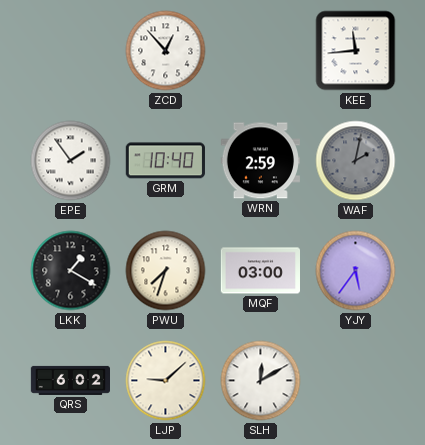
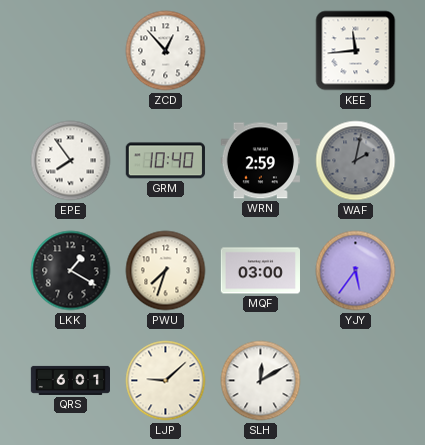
EPE: 1:54 -> 7:54
QRS: 6:02 -> 6:01
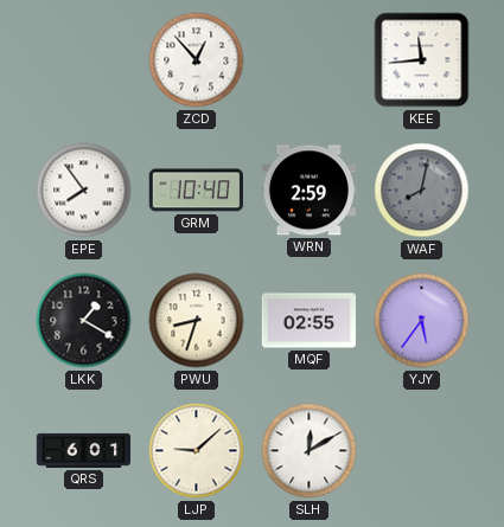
WAF: 2:02 -> 8:02
PWU: 7:33 -> 8:33
MQF: 03:00 -> 02:55
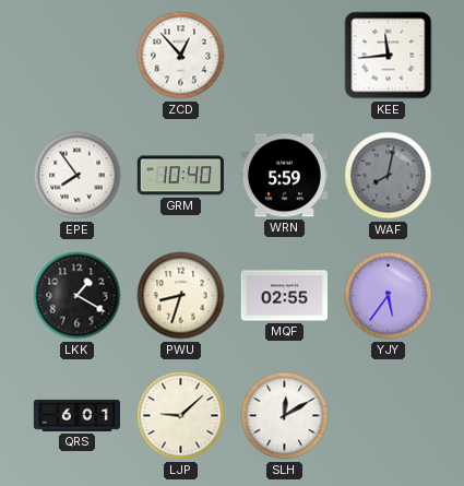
WRN: 2:59 -> 5:59
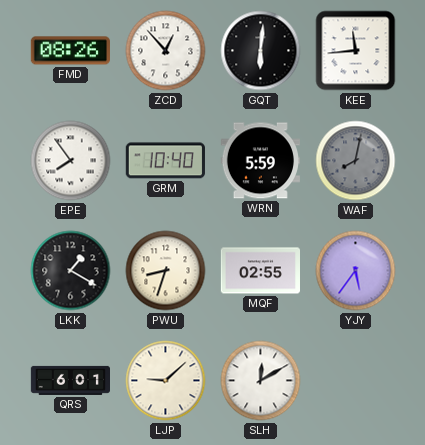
FMD: none -> 08:26
GQT: none -> 6:01
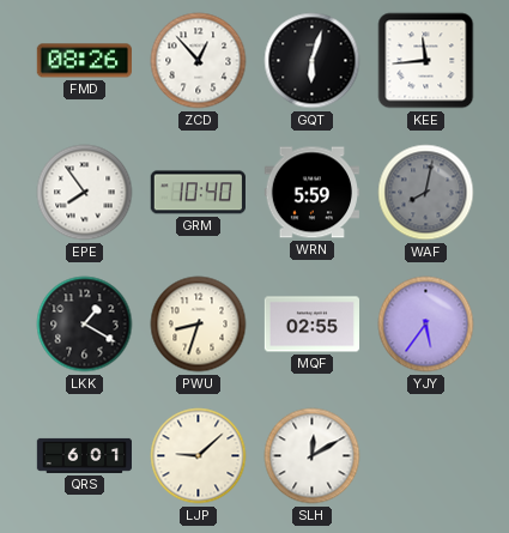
GQT: 6:01 -> 6:03
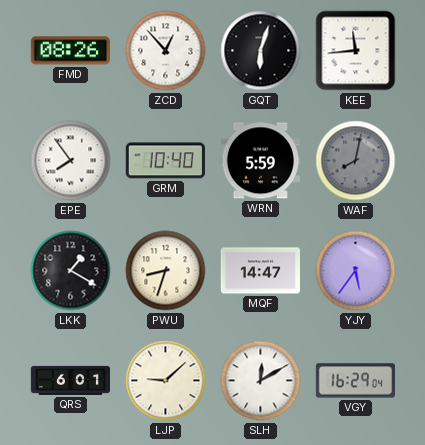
MQF: 02:55 -> 14:47
VGY: none -> 16:29
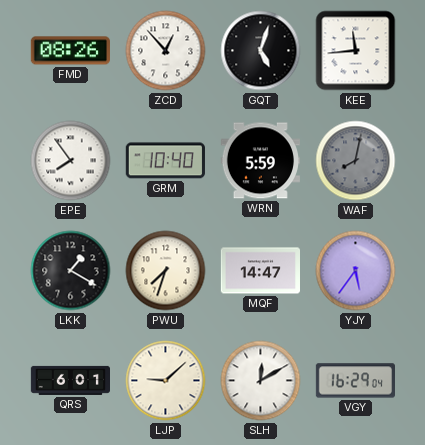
GQT: 6:03 -> 5:03
PWU: 8:33 -> 7:33
